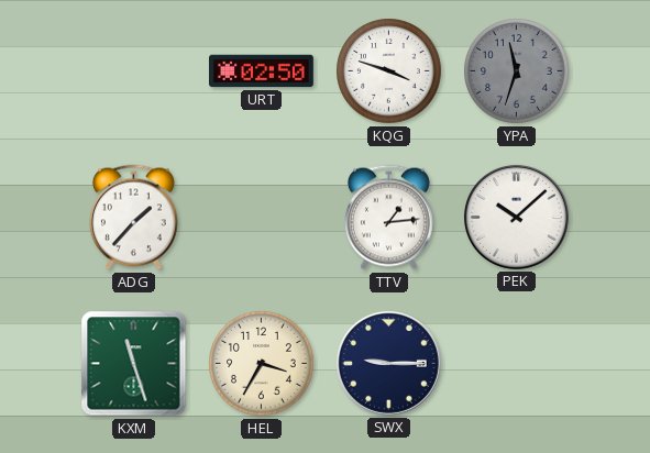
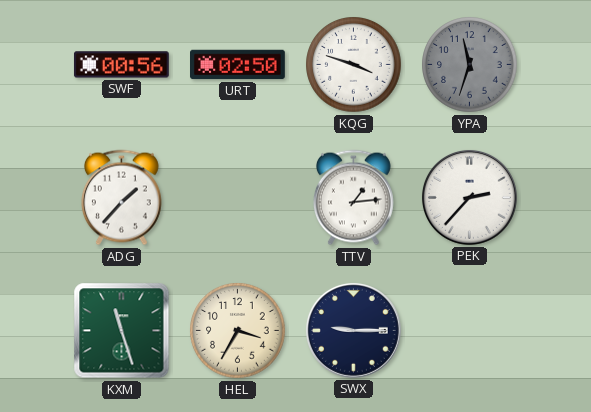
SWF: none -> 00:56
PEK: 10:08 -> 2:37
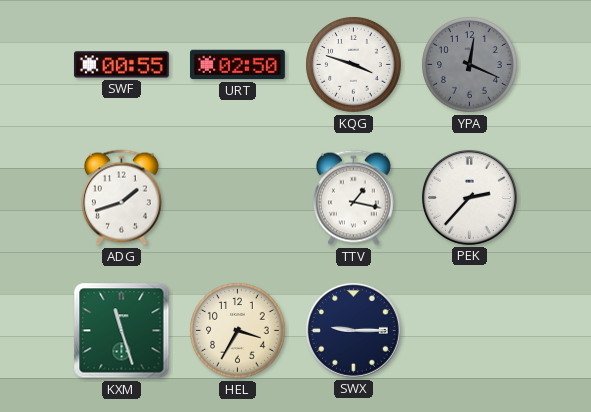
SWF: 00:56 -> 00:55
YPA: 11:33 -> 12:19
ADG: 1:37 -> 1:42
TTV: 1:14 -> 1:17
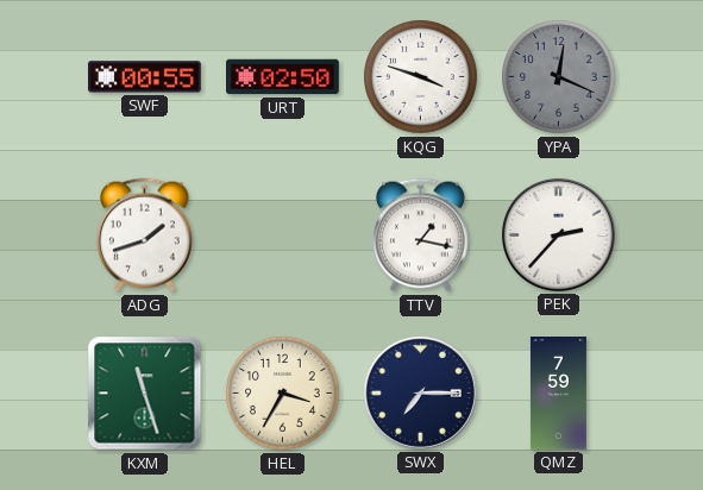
SWX: 9:15 -> 7:15
QMZ: none -> 7:59
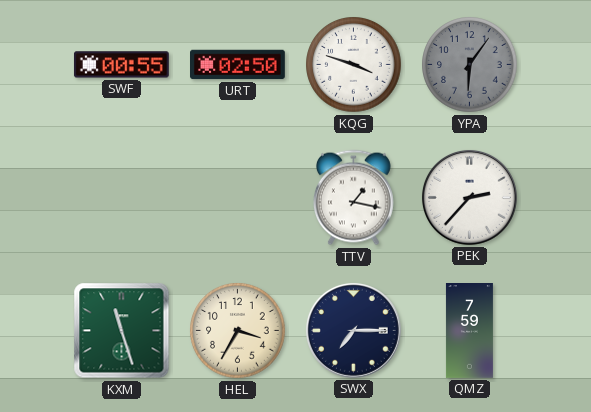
YPA: 12:19 -> 6:06
ADG: 1:42 -> none
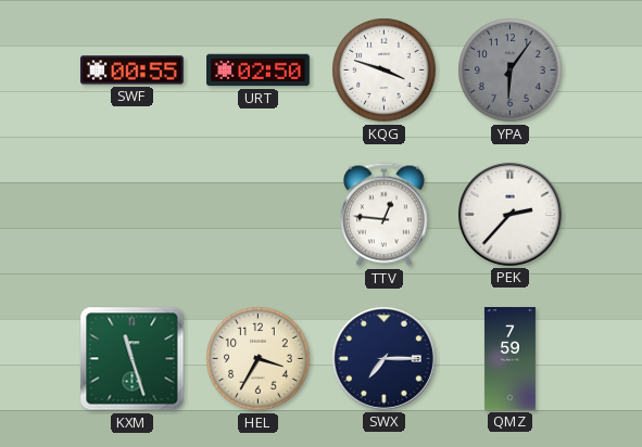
TTV: 1:17 -> 12:46
